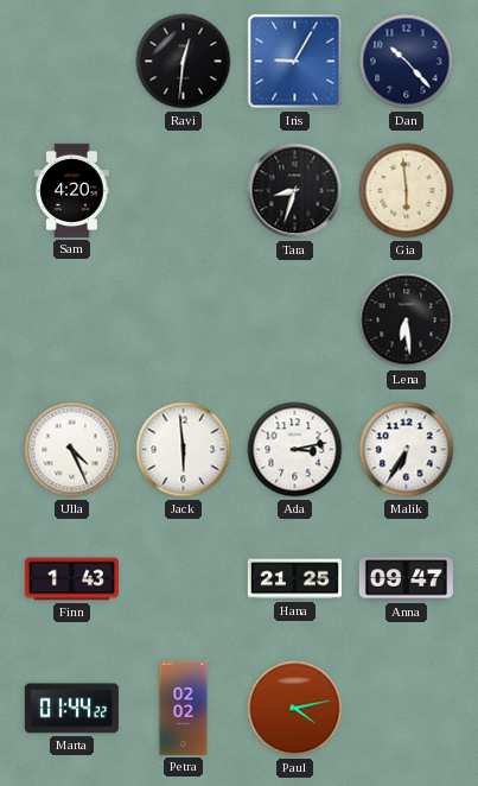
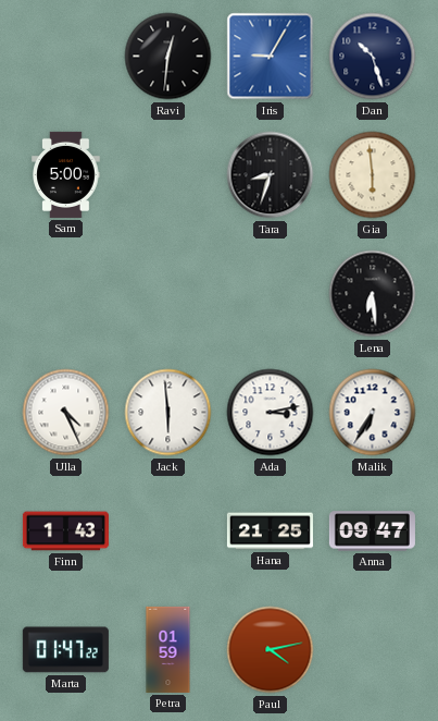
Dan: 10:23 -> 10:27
Sam: 4:20 -> 5:00
Marta: 01:44 -> 01:47
Petra: 02:02 -> 01:59
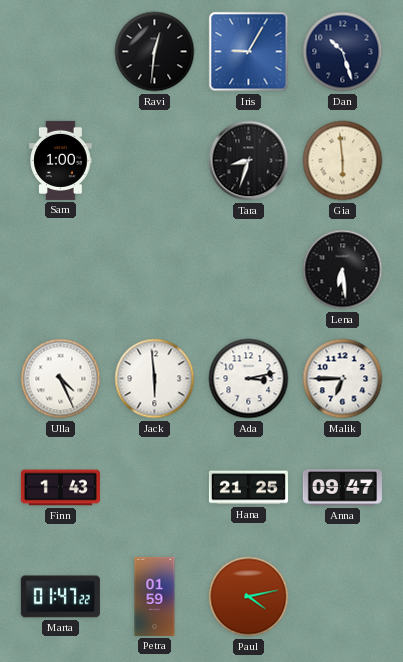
Sam: 5:00 -> 1:00
Malik: 6:35 -> 6:45
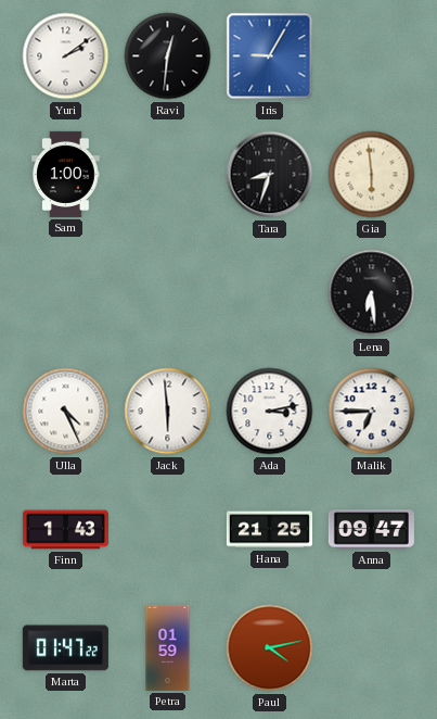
Yuri: none -> 2:09
Dan: 10:27 -> none
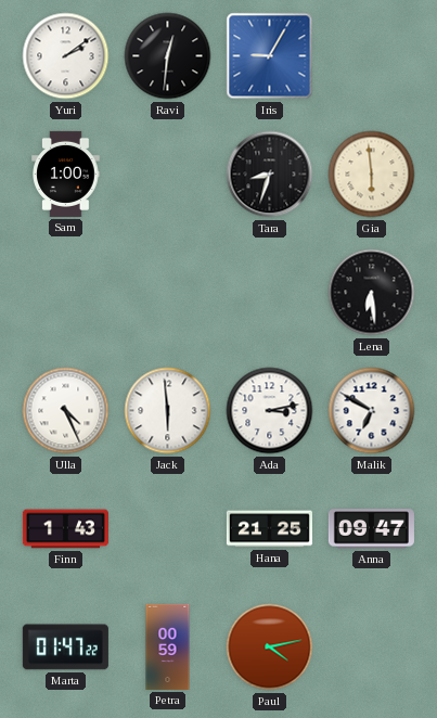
Malik: 6:45 -> 6:50
Petra: 01:59 -> 00:59
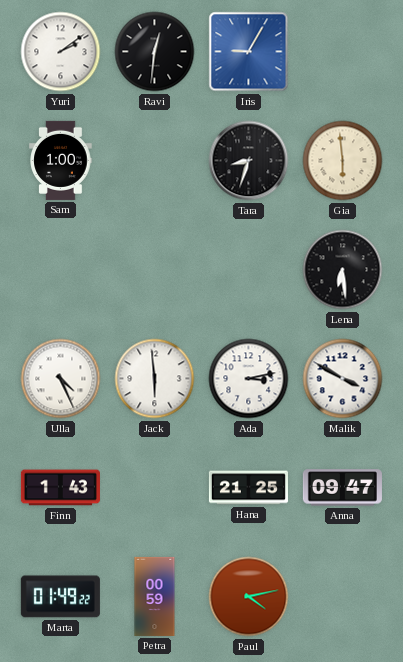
Malik: 6:50 -> 3:50
Marta: 01:47 -> 01:49
